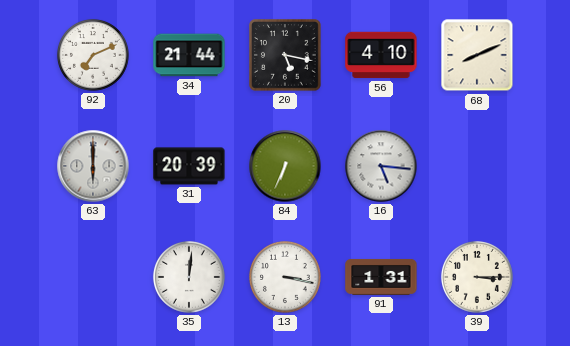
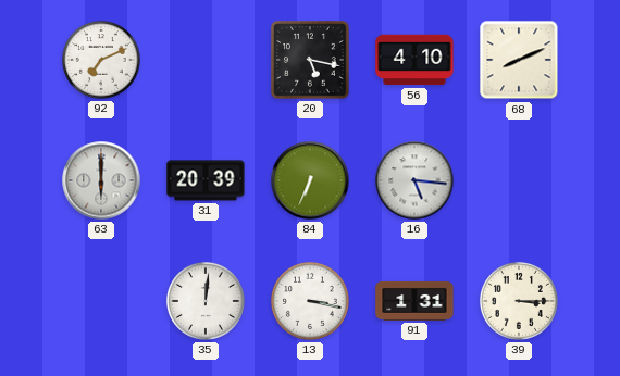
34: 21:44 -> none
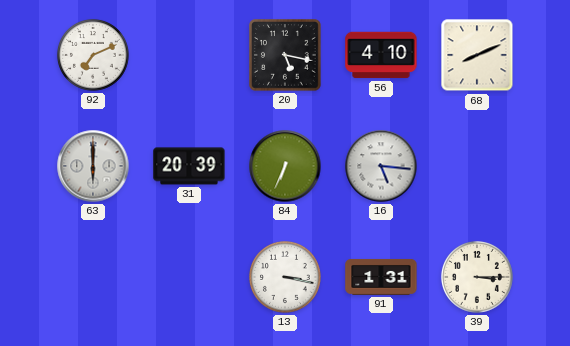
35: 12:01 -> none
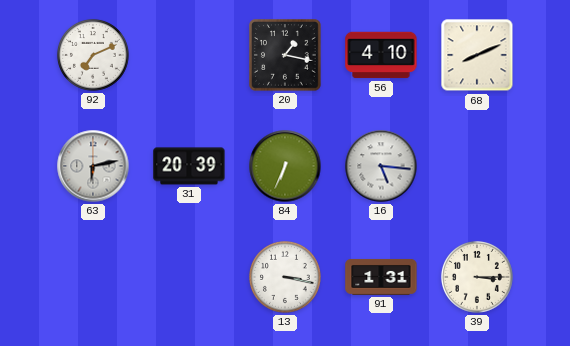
20: 5:17 -> 1:17
63: 6:00 -> 6:13
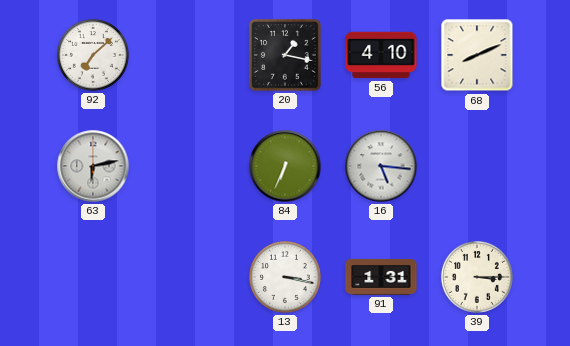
92: 7:11 -> 7:08
31: 20:39 -> none
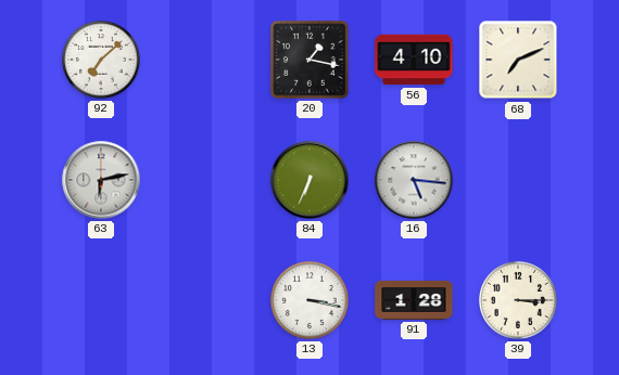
68: 8:11 -> 7:11
91: 1:31 -> 1:28
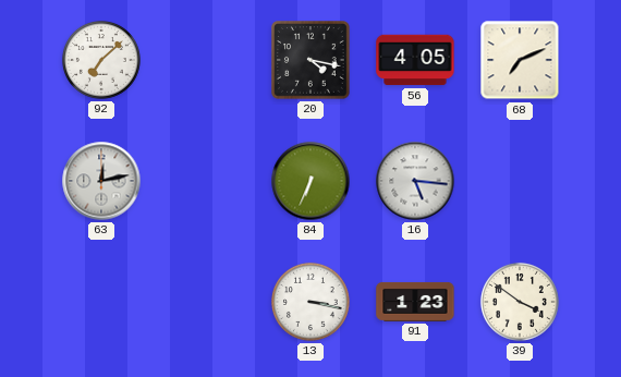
20: 1:17 -> 4:17
56: 4:10 -> 4:05
63: 6:13 -> 12:13
91: 1:28 -> 1:23
39: 3:15 -> 3:51
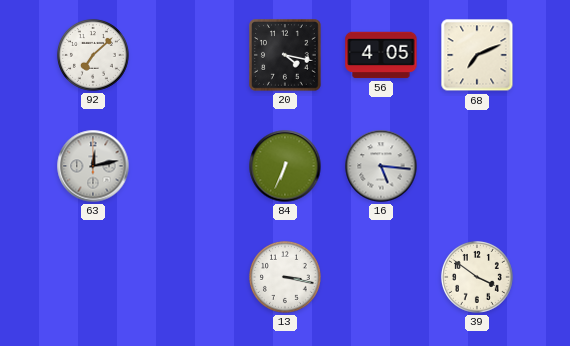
91: 1:23 -> none
